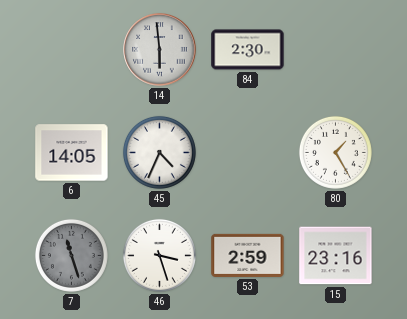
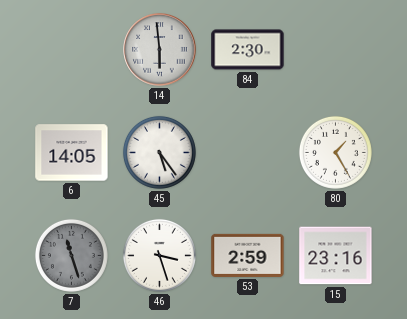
45: 4:34 -> 5:24
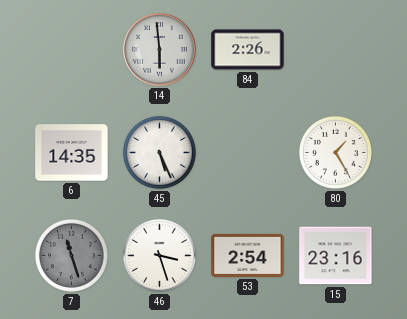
84: 2:30 -> 2:26
6: 14:05 -> 14:35
45: 5:24 -> 5:26
53: 2:59 -> 2:54
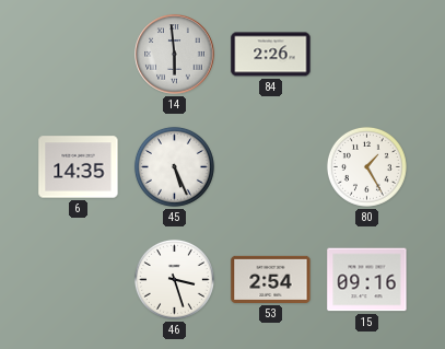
7: 11:27 -> none
15: 23:16 -> 09:16
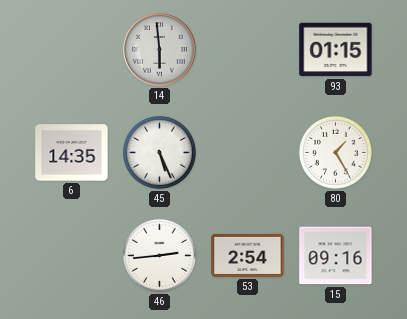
84: 2:26 -> none
93: none -> 01:15
46: 3:27 -> 2:44
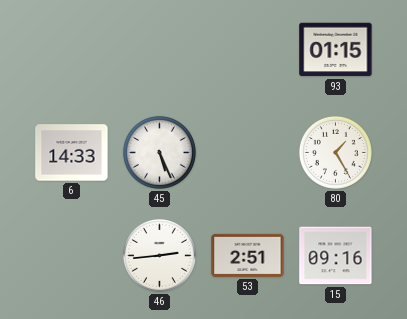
14: 5:59 -> none
6: 14:35 -> 14:33
53: 2:54 -> 2:51
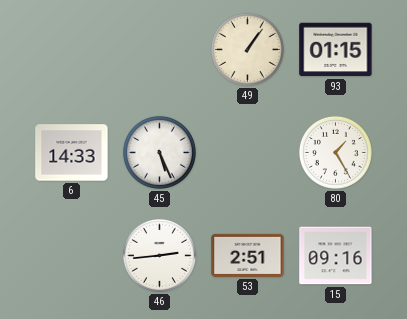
49: none -> 1:06
